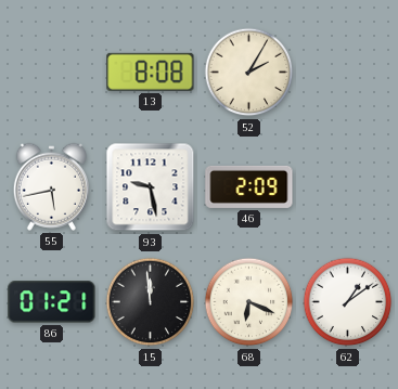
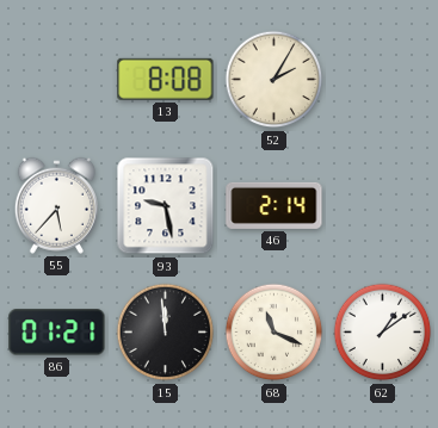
55: 5:43 -> 5:37
46: 2:09 -> 2:14
68: 6:19 -> 11:19
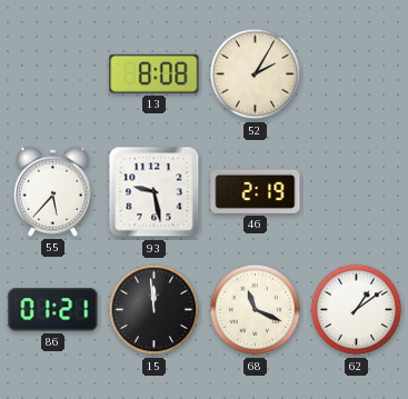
46: 2:14 -> 2:19
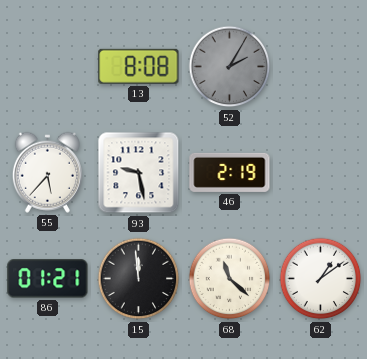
52 dial: cream -> grey
68: 11:19 -> 11:22
